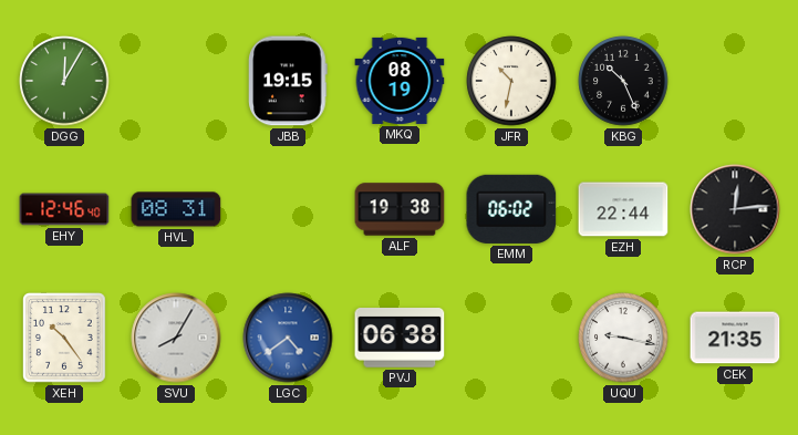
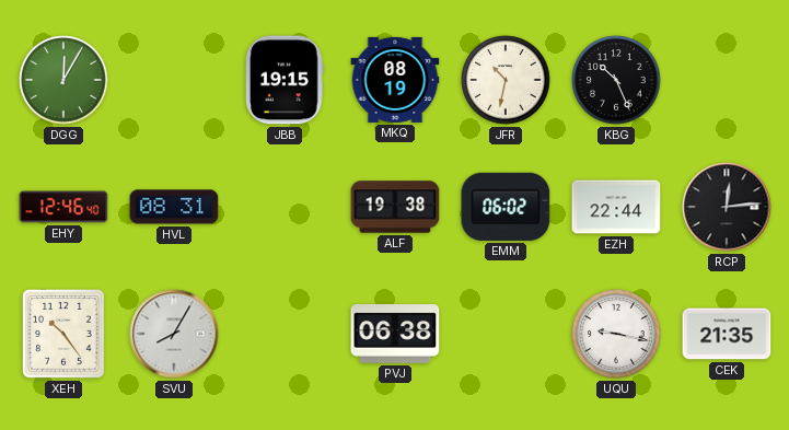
LGC: 4:39 -> none
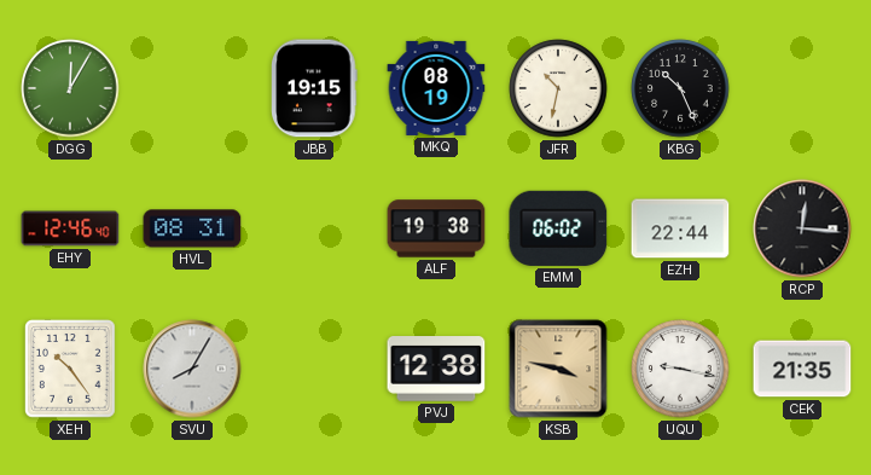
RCP: 12:14 -> 12:16
PVJ: 06:38 -> 12:38
KSB: none -> 3:47
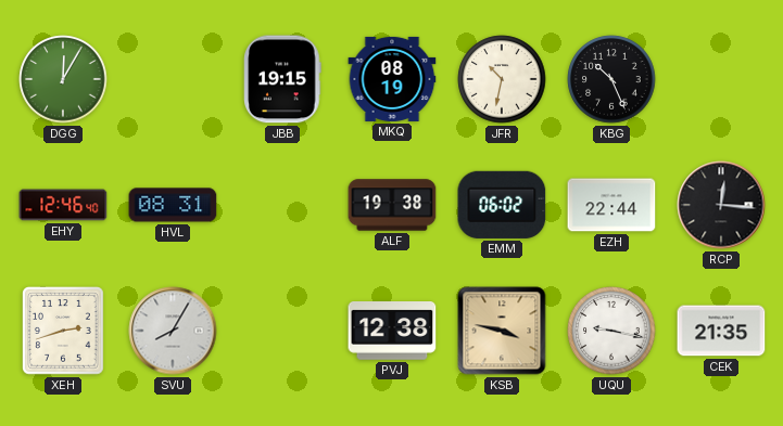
XEH: 10:24 -> 2:42
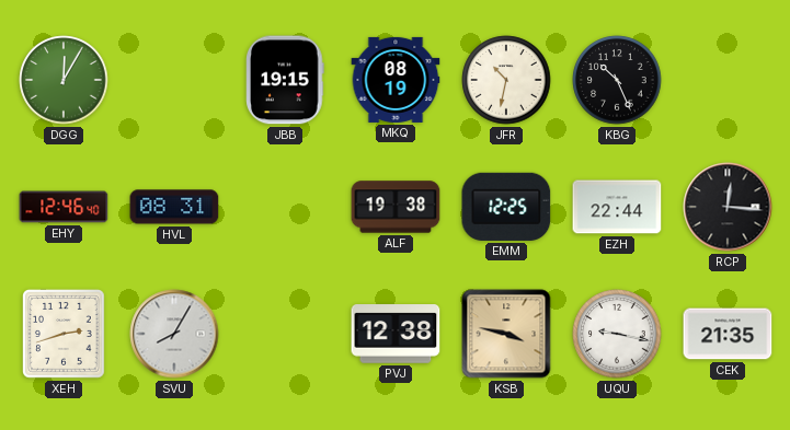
EMM: 06:02 -> 12:25
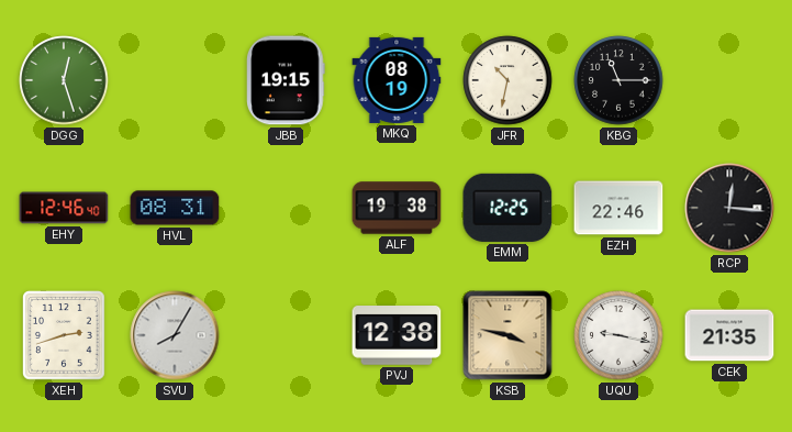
DGG: 12:05 -> 12:27
KBG: 10:26 -> 11:15
EZH: 22:44 -> 22:46
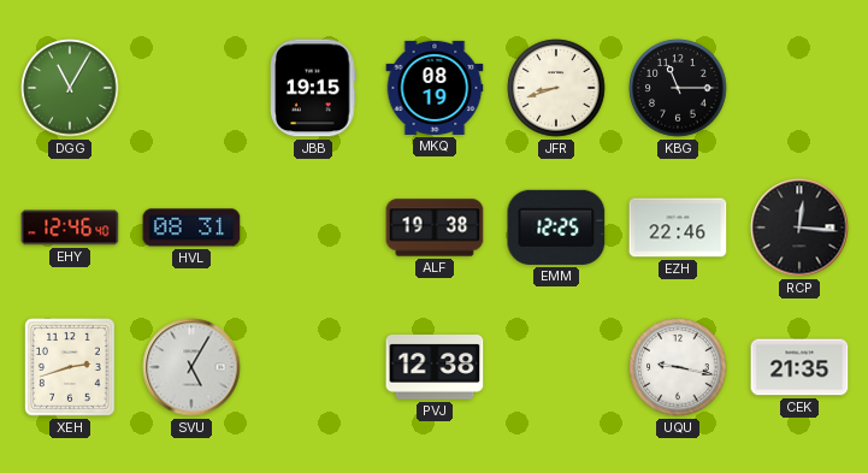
DGG: 12:27 -> 11:05
JFR: 10:32 -> 8:42
SVU: 8:05 -> 5:05
KSB: 3:47 -> none
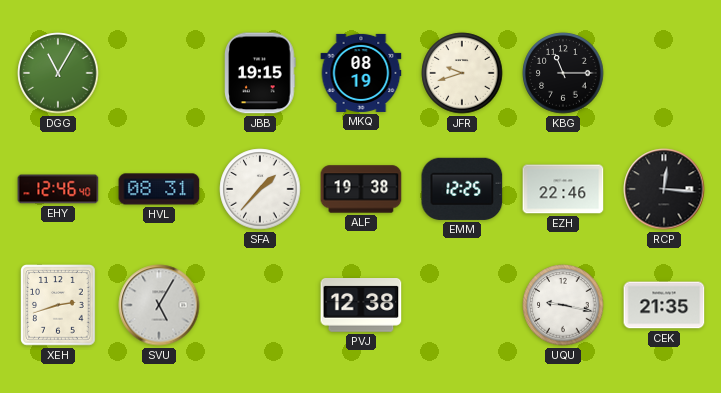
JFR: 8:42 -> 9:42
SFA: none -> 1:37
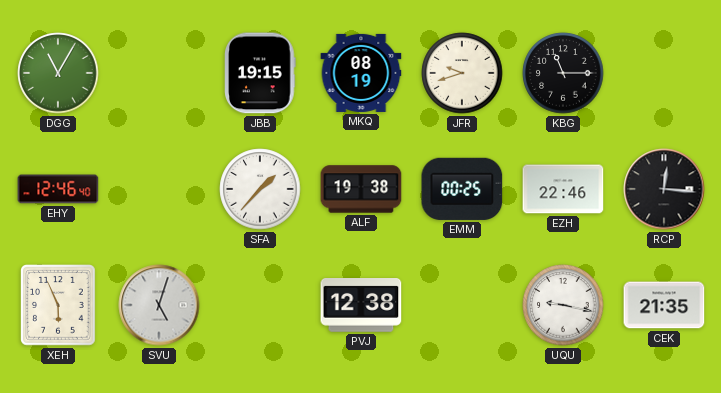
HVL: 08:31 -> none
EMM: 12:25 -> 00:25
XEH: 2:42 -> 5:56
SVU: 5:05 -> 5:03
